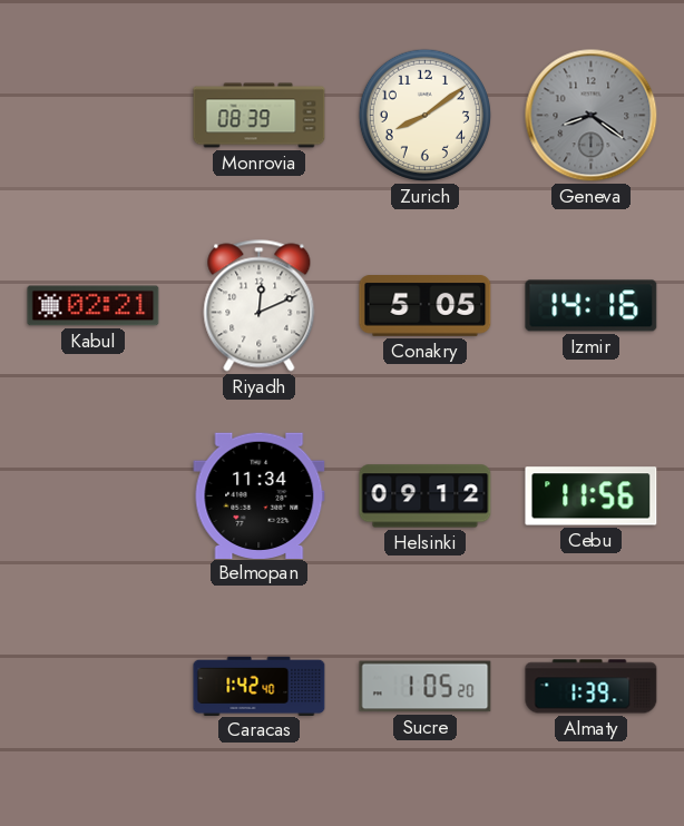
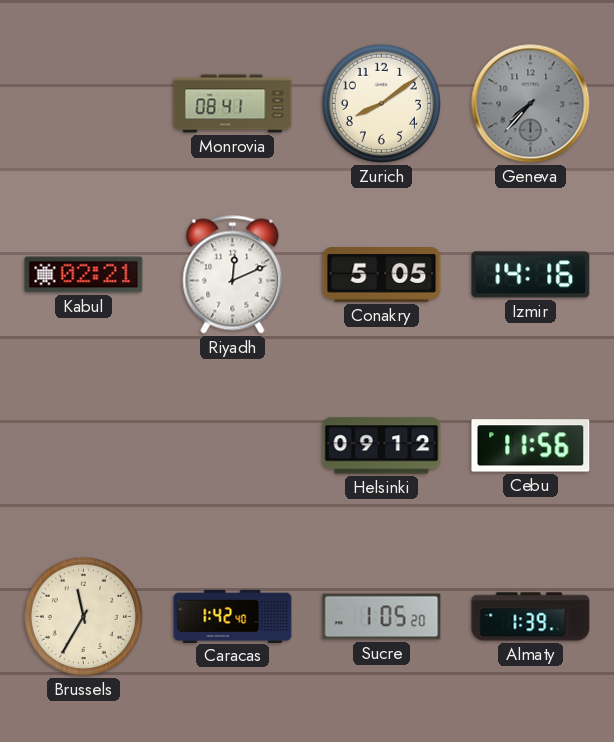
Monrovia: 08:39 -> 08:41
Geneva: 8:21 -> 7:37
Belmopan: 11:34 -> none
Brussels: none -> 11:35
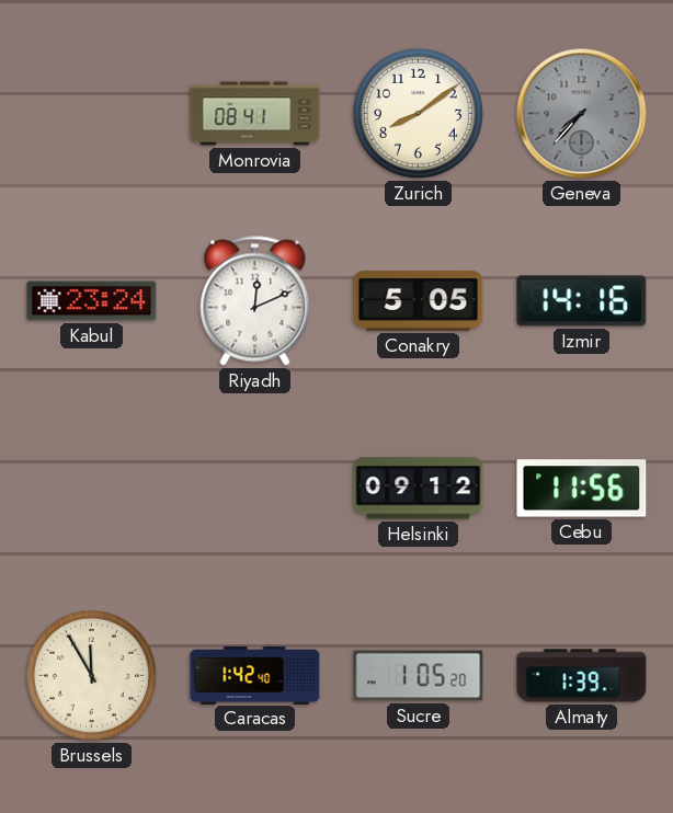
Kabul: 02:21 -> 23:24
Brussels: 11:35 -> 11:55
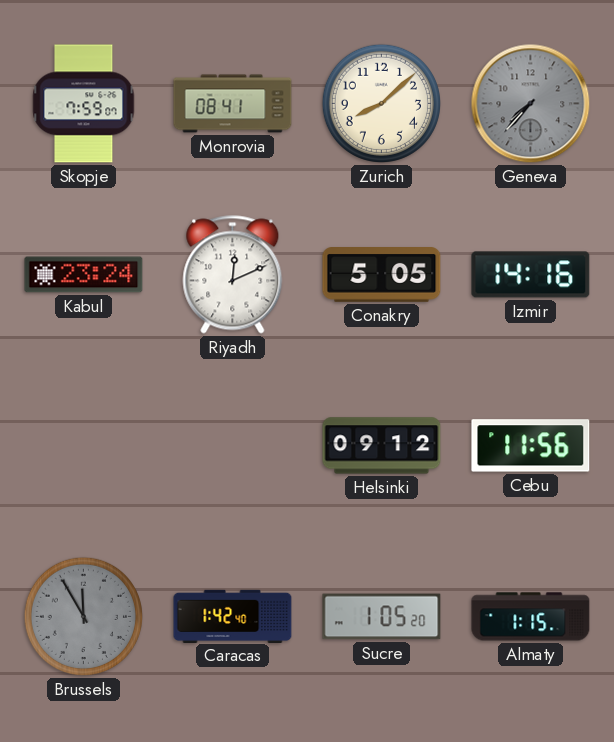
Skopje: none -> 7:59
Zurich: 8:09 -> 8:08
Brussels dial: cream -> grey
Almaty: 1:39 -> 1:15
